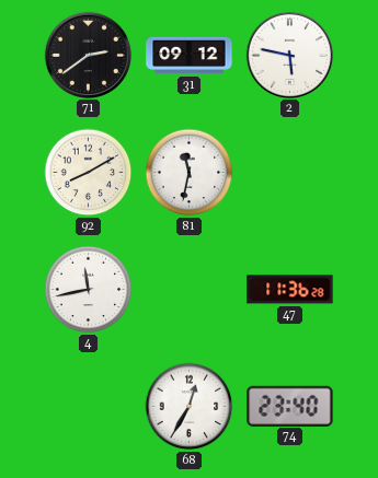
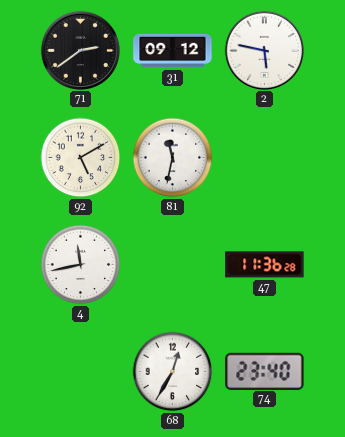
92: 8:10 -> 5:10
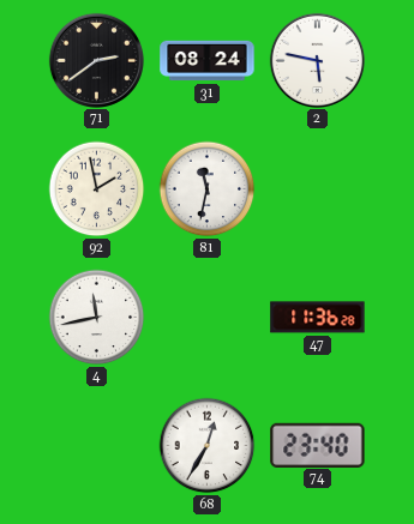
31: 09:12 -> 08:24
92: 5:10 -> 1:58
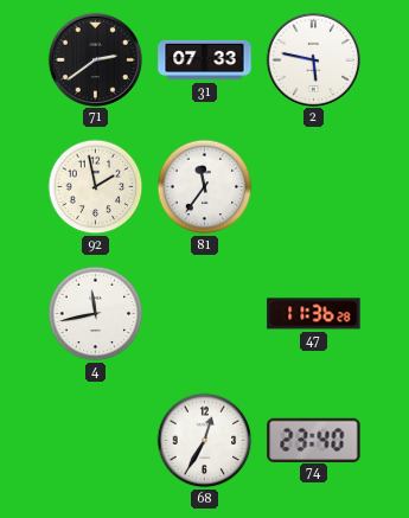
31: 08:24 -> 07:33
81: 11:32 -> 11:36
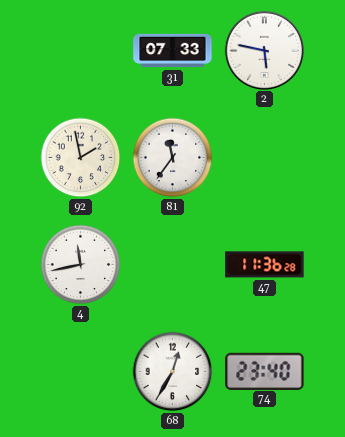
71: 2:39 -> none
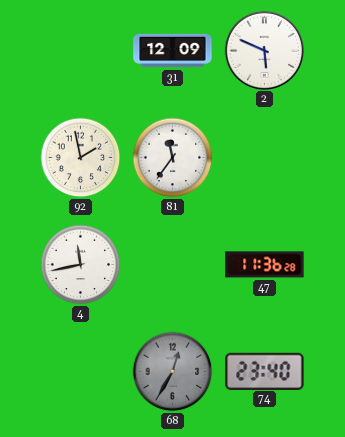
31: 07:33 -> 12:09
2: 5:47 -> 5:49
68 dial: white -> grey
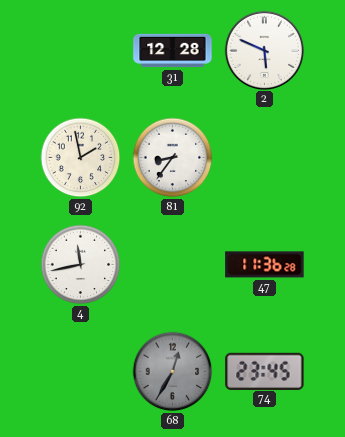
31: 12:09 -> 12:28
81: 11:36 -> 8:36
74: 23:40 -> 23:45
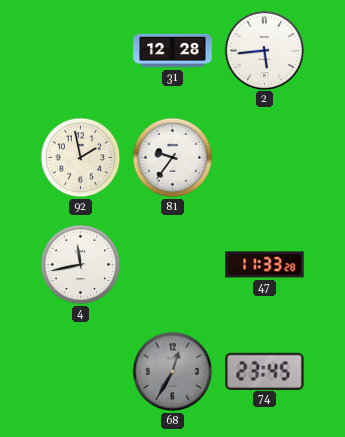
2: 5:49 -> 5:44
81: 8:36 -> 9:36
47: 11:36 -> 11:33
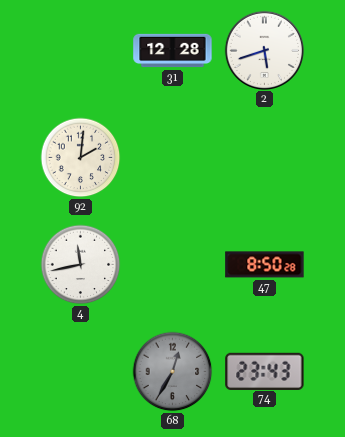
2: 5:44 -> 5:42
92: 1:58 -> 2:01
81: 9:36 -> none
47: 11:33 -> 8:50
74: 23:45 -> 23:43
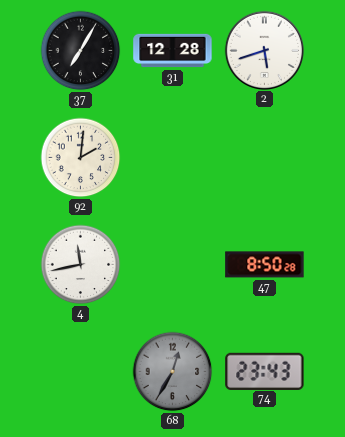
37: none -> 7:05
